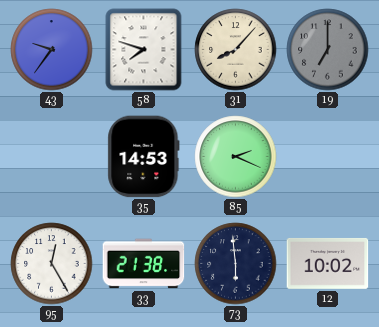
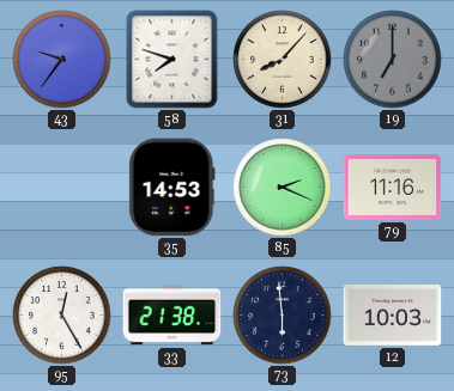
79: none -> 11:16
12: 10:02 -> 10:03
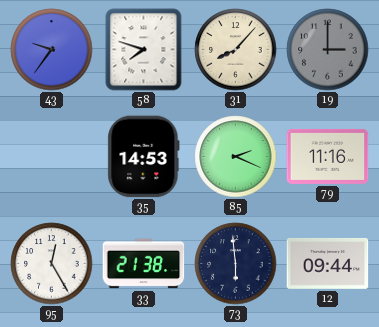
19: 7:00 -> 3:00
12: 10:03 -> 09:44
